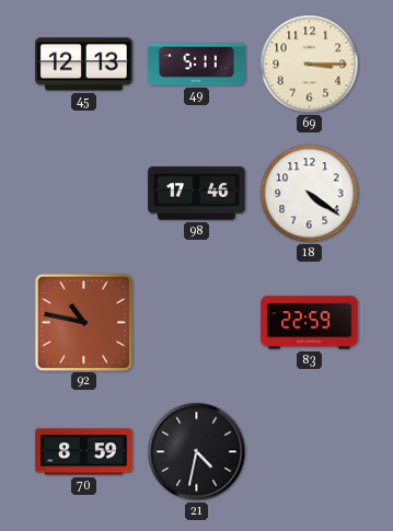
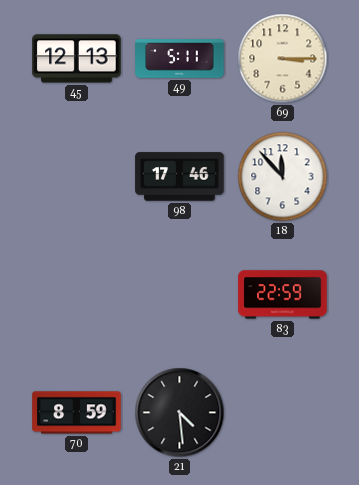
18: 4:21 -> 11:53
92: 10:47 -> none
21: 4:32 -> 4:29
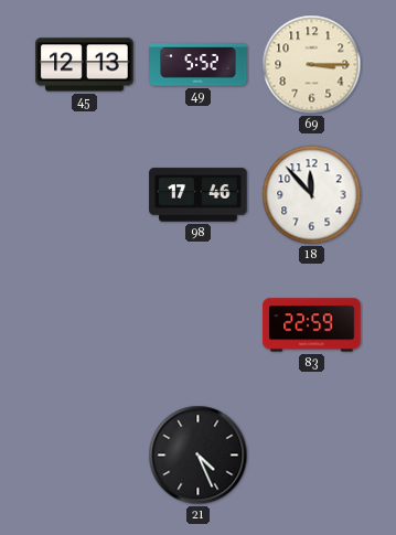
49: 5:11 -> 5:52
70: 8:59 -> none
21: 4:29 -> 4:26
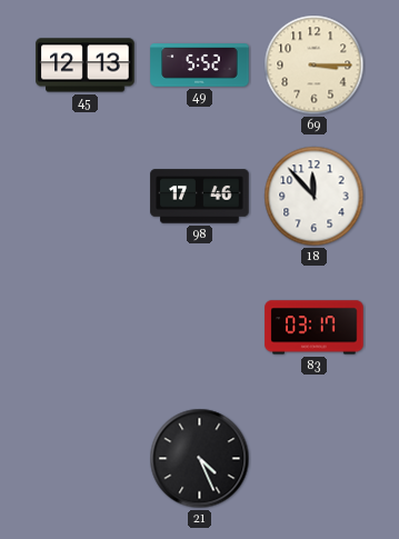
83: 22:59 -> 03:17
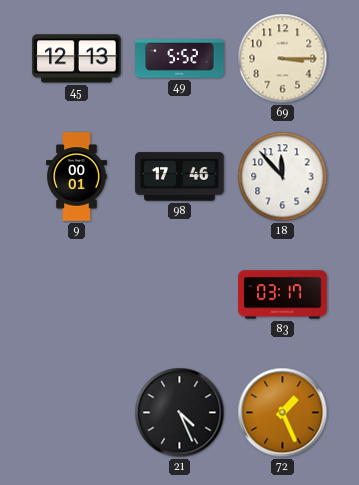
9: none -> 00:01
72: none -> 1:26
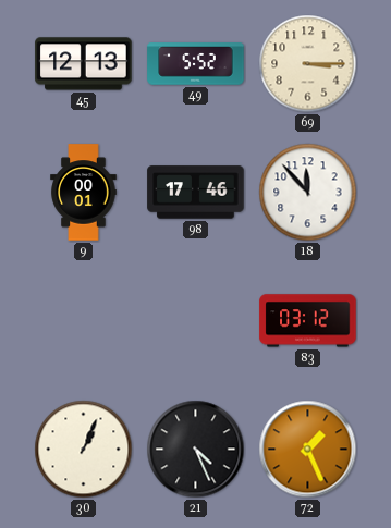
83: 03:17 -> 03:12
30: none -> 1:04
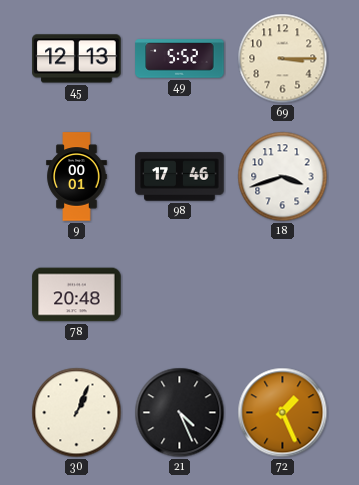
18: 11:53 -> 3:42
78: none -> 20:48
83: 03:12 -> none
